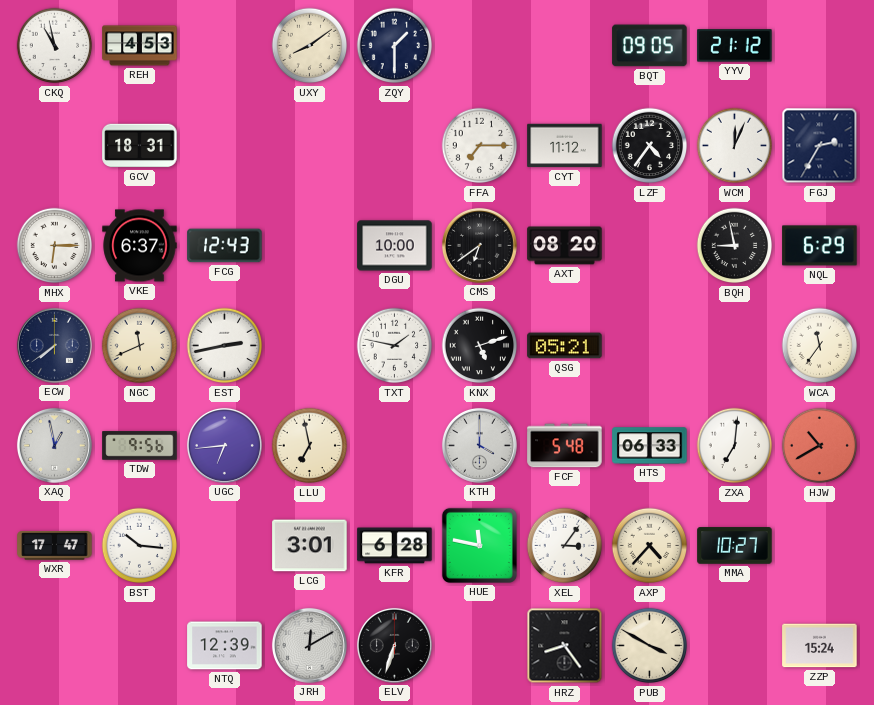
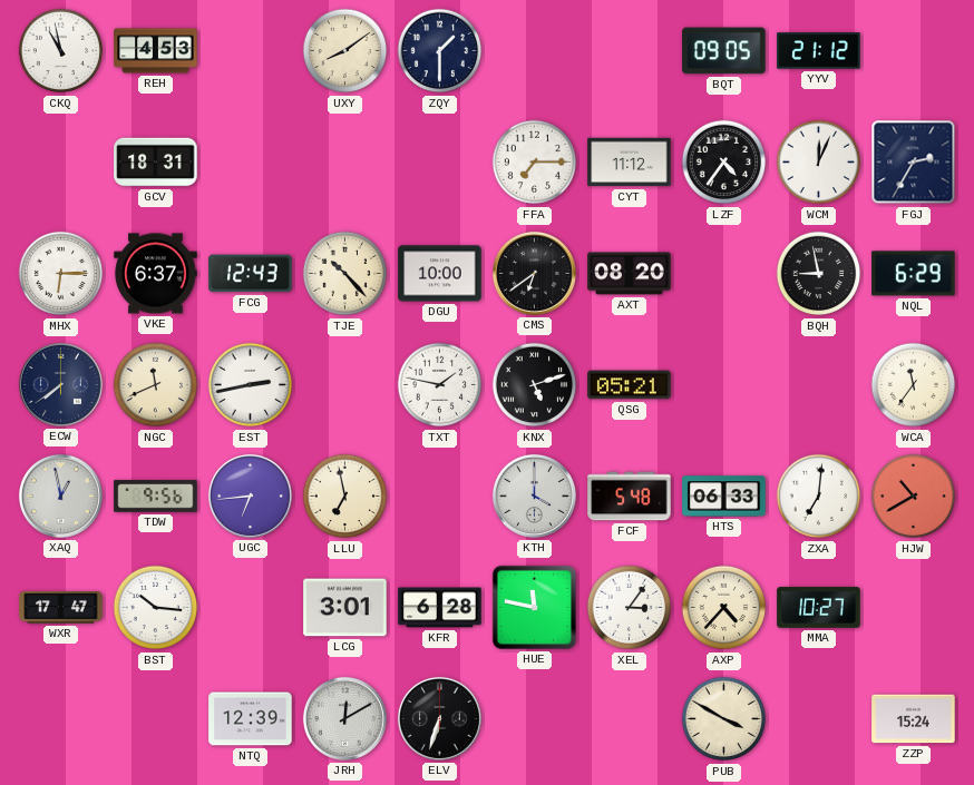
TJE: none -> 10:23
HRZ: 8:24 -> none
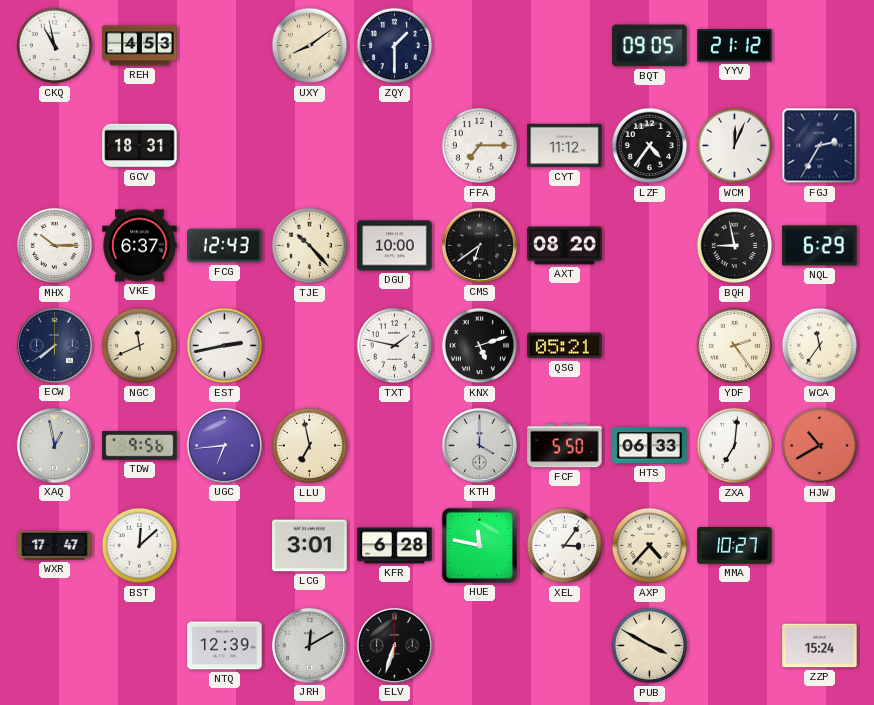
MHX: 6:15 -> 10:15
YDF: none -> 2:24
FCF: 5:48 -> 5:50
BST: 10:16 -> 12:08
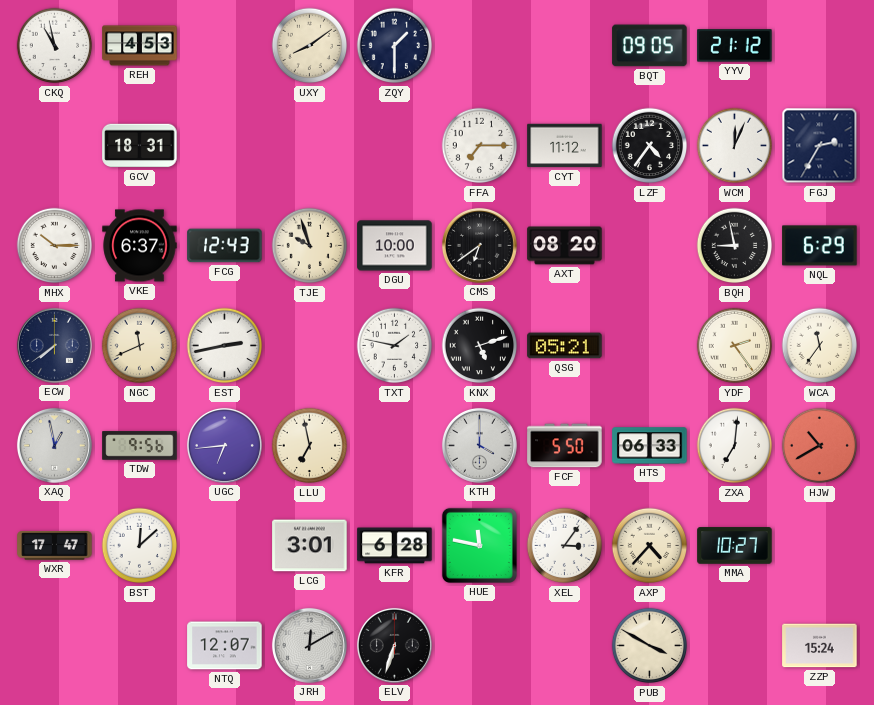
TJE: 10:23 -> 9:57
NTQ: 12:39 -> 12:07
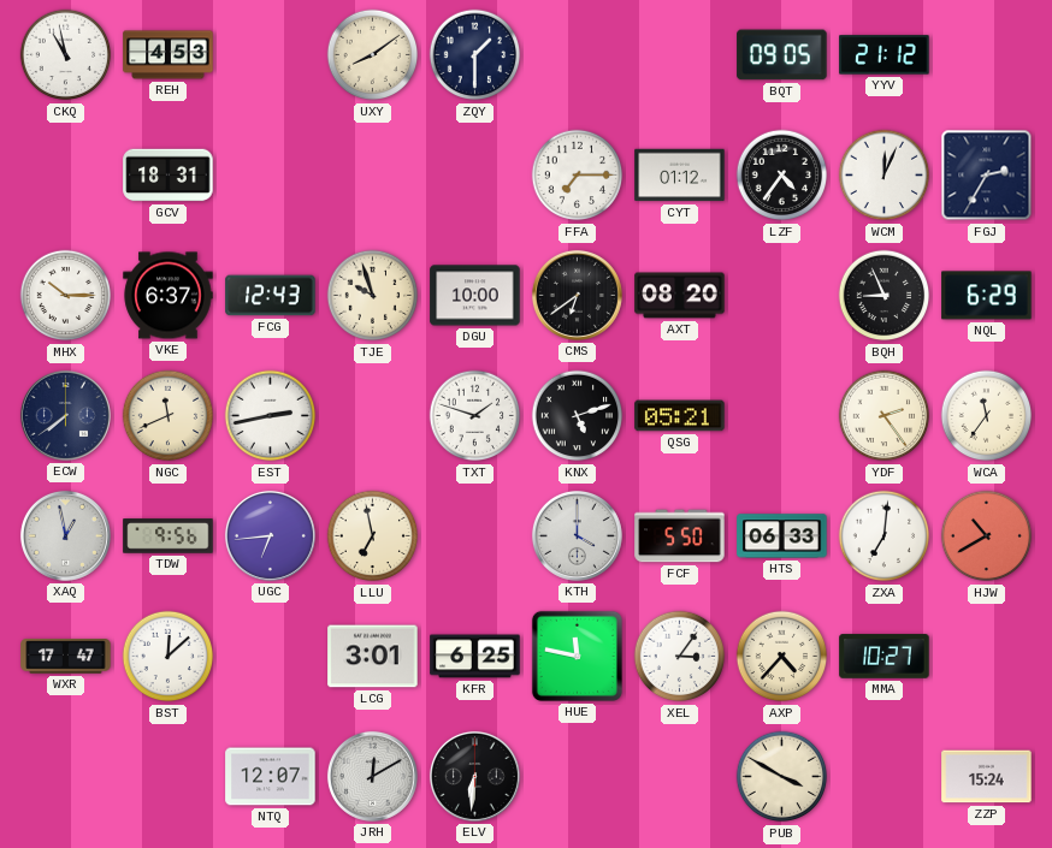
CYT: 11:12 -> 01:12
BQH: 8:58 -> 8:56
TXT: 1:47 -> 1:48
KFR: 6:28 -> 6:25
ELV: 6:33 -> 6:31
